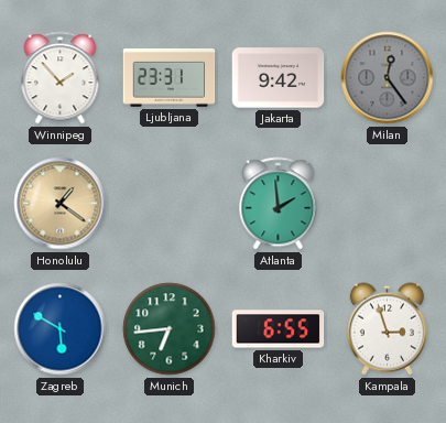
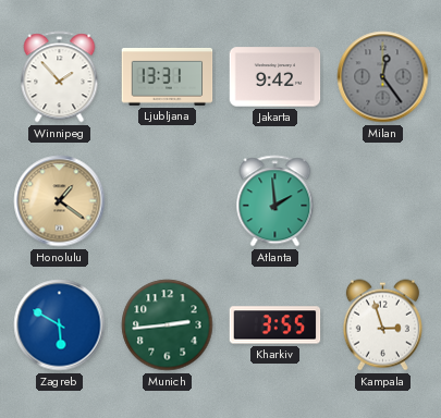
Ljubljana: 23:31 -> 13:31
Munich: 6:44 -> 2:44
Kharkiv: 6:55 -> 3:55
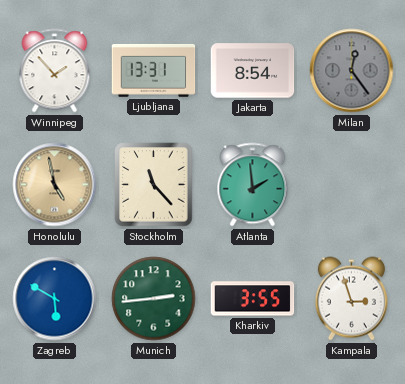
Jakarta: 9:42 -> 8:54
Honolulu: 1:21 -> 4:58
Stockholm: none -> 11:23
